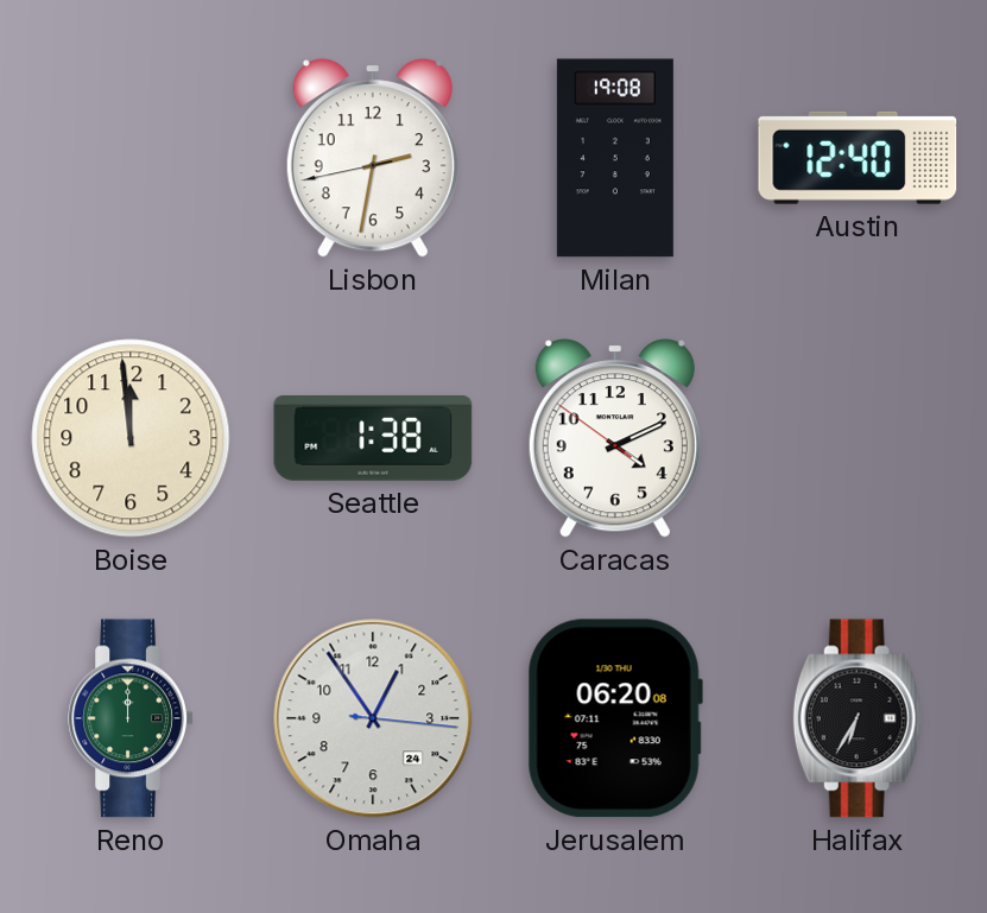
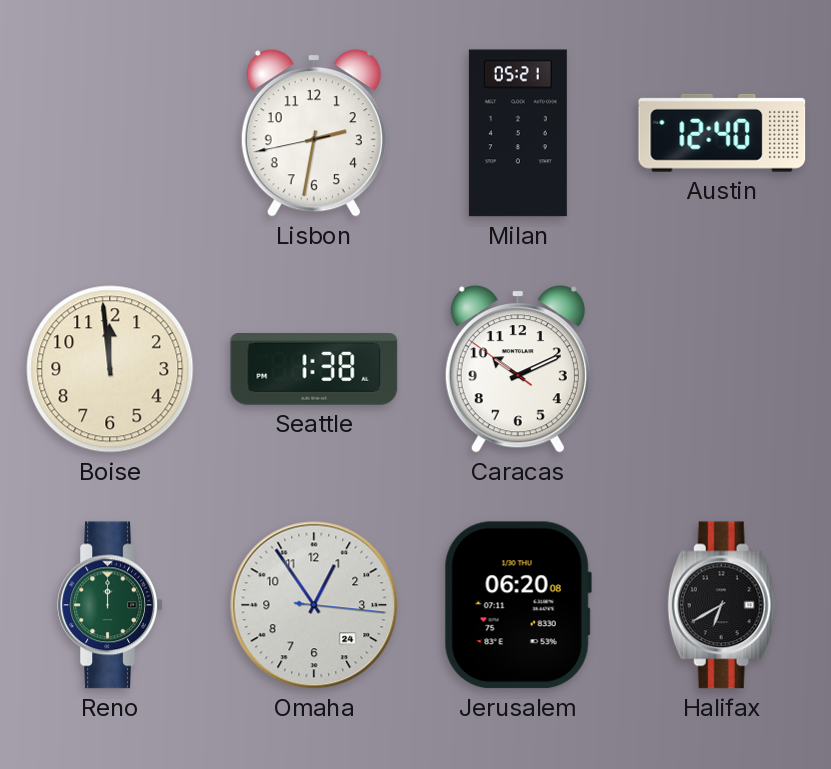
Milan: 19:08 -> 05:21
Caracas: 4:10 -> 10:10
Halifax: 6:35 -> 6:40
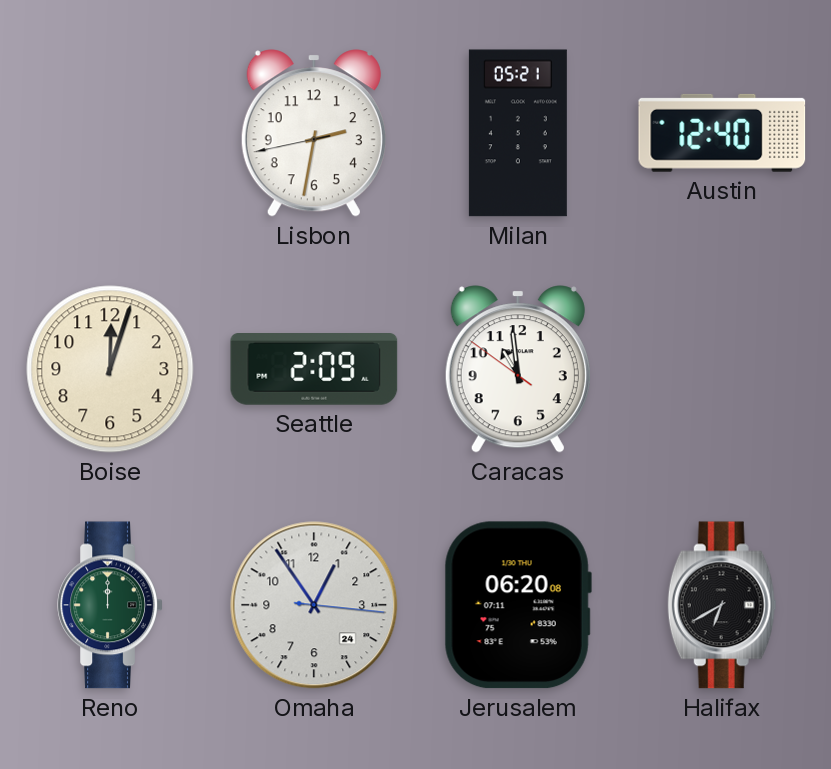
Boise: 11:59 -> 12:03
Seattle: 1:38 -> 2:09
Caracas: 10:10 -> 10:58
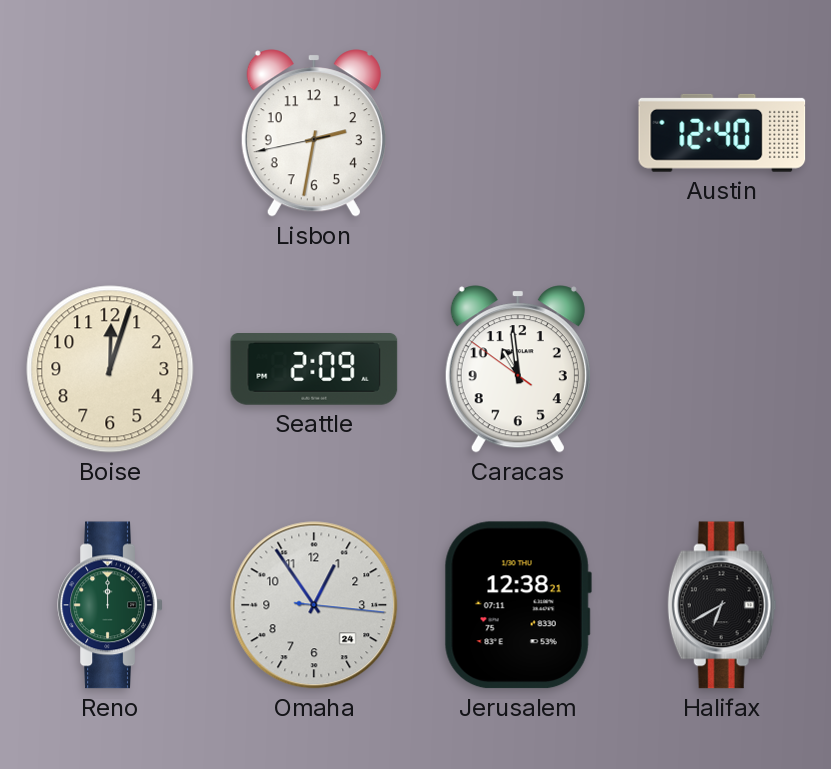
Milan: 05:21 -> none
Jerusalem: 06:20 -> 12:38
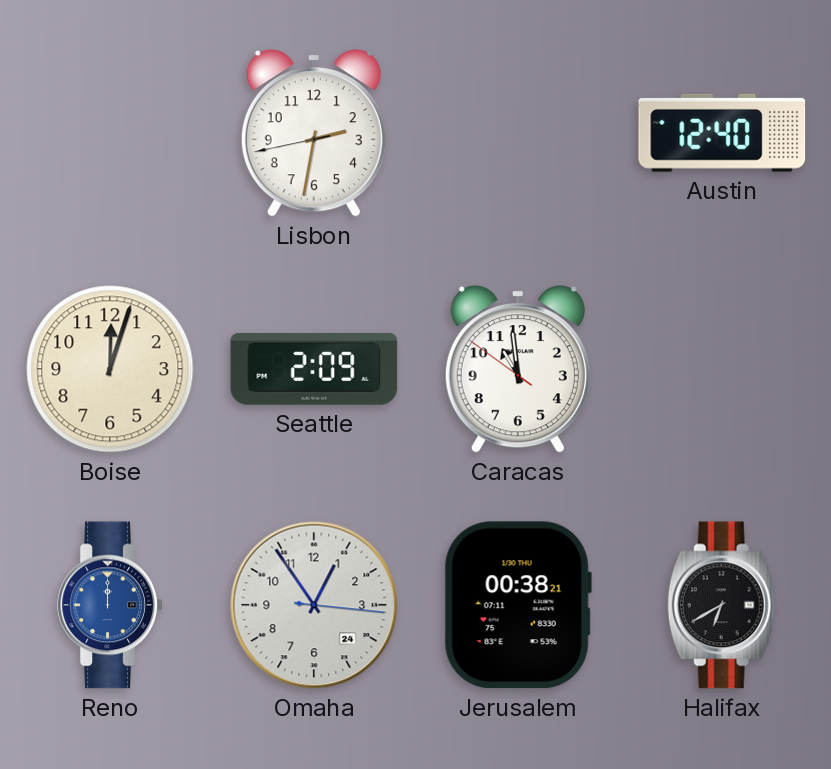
Reno dial: green -> blue
Jerusalem: 12:38 -> 00:38
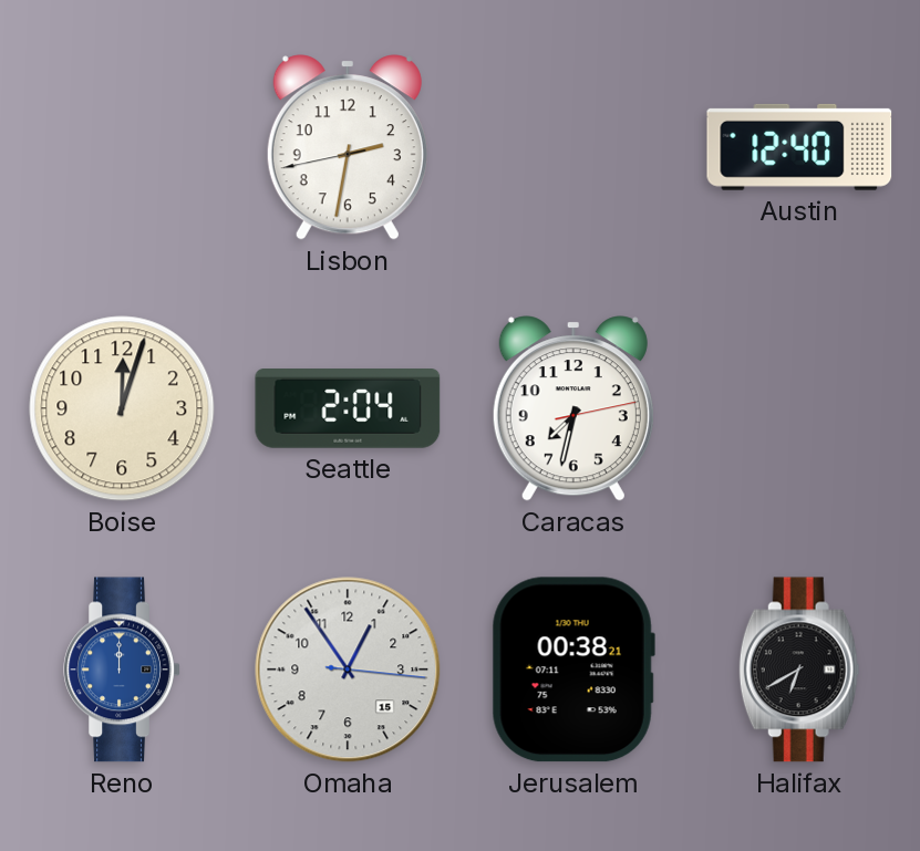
Seattle: 2:09 -> 2:04
Caracas: 10:58 -> 7:32
Omaha date: 24 -> 15
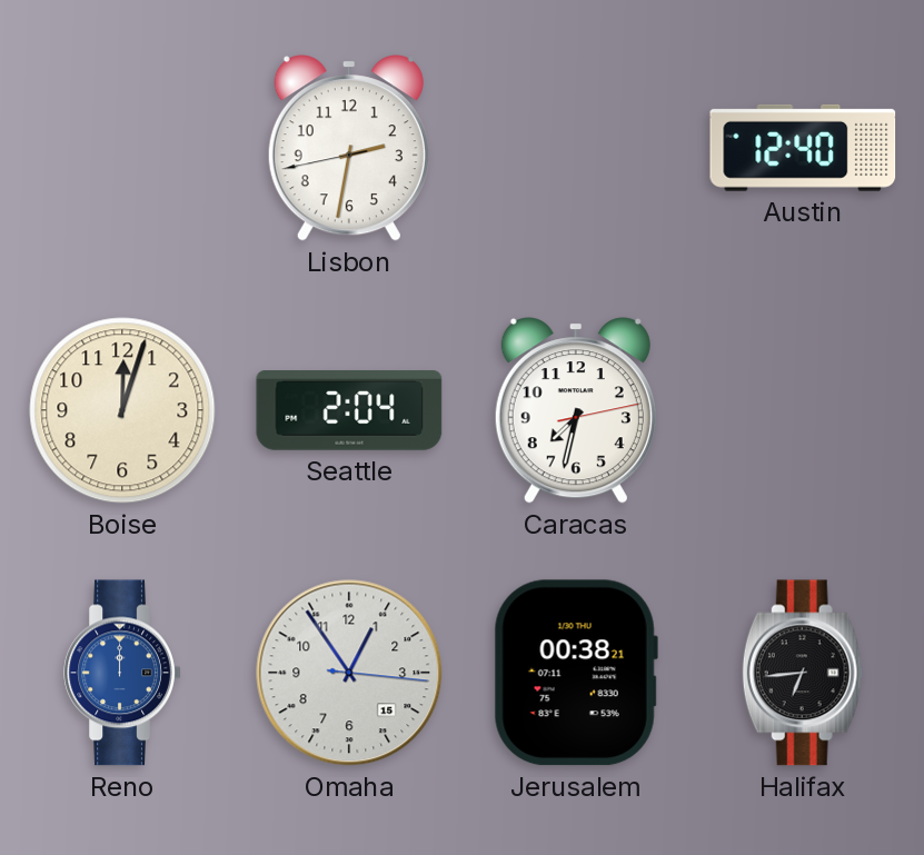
Halifax: 6:40 -> 6:44
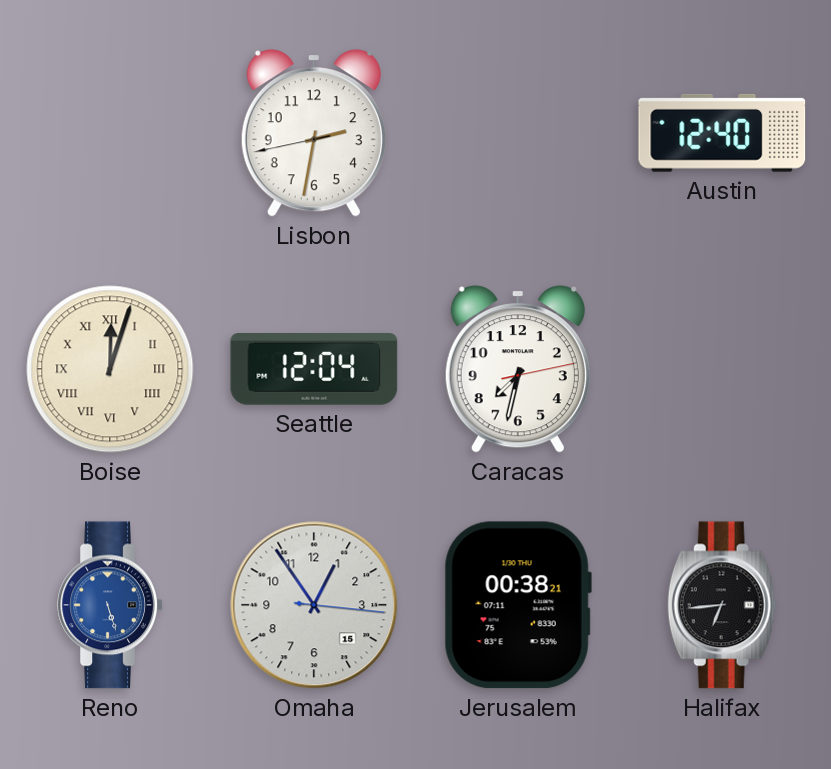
Boise numerals: Arabic -> Roman
Seattle: 2:04 -> 12:04
Reno: 12:00 -> 5:27
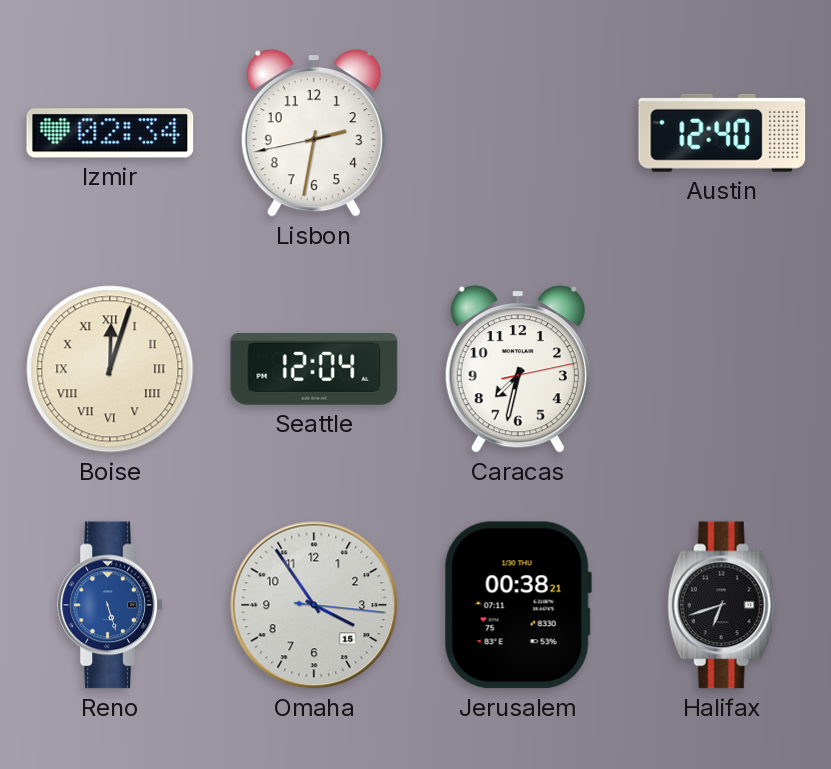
Izmir: none -> 02:34
Omaha: 12:54 -> 3:54
Halifax: 6:44 -> 6:42
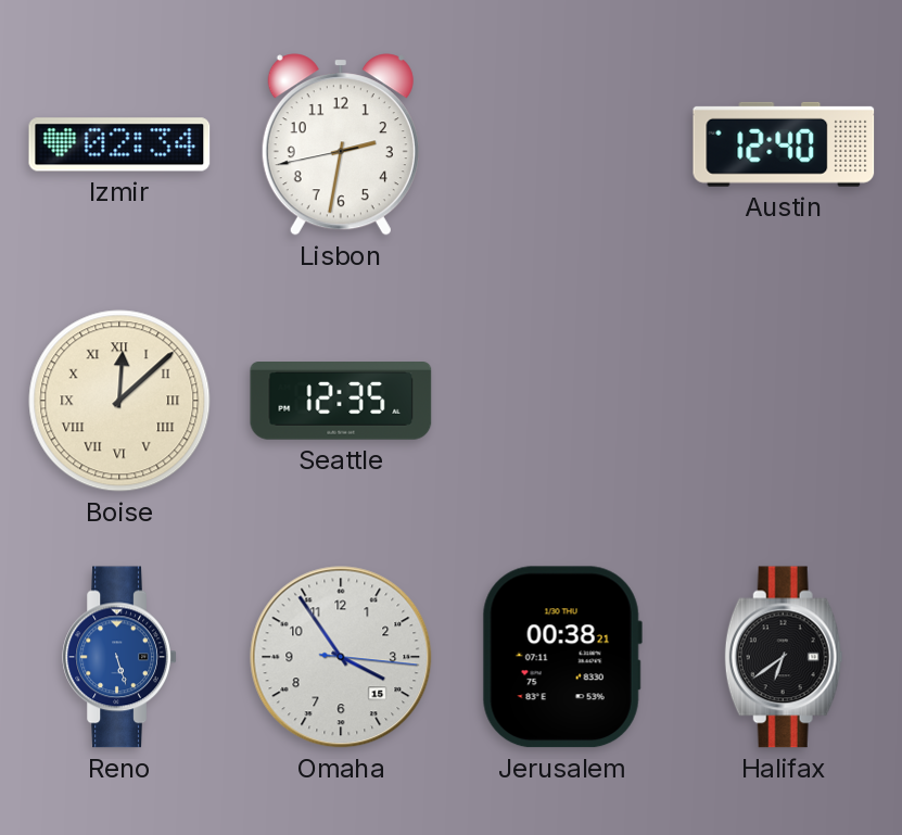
Boise: 12:03 -> 12:08
Seattle: 12:04 -> 12:35
Caracas: 7:32 -> none
Halifax: 6:42 -> 6:39
